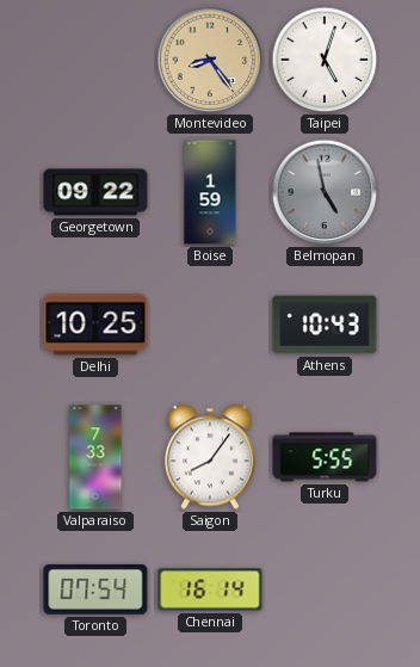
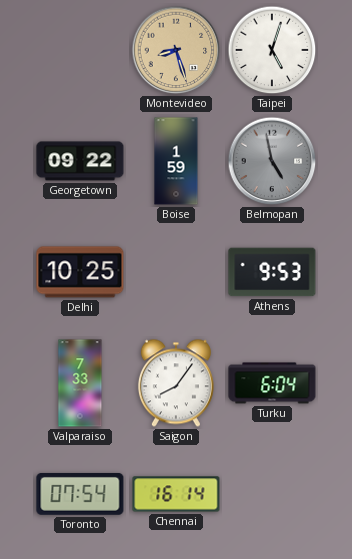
Montevideo: 8:24 -> 8:27
Athens: 10:43 -> 9:53
Turku: 5:55 -> 6:04
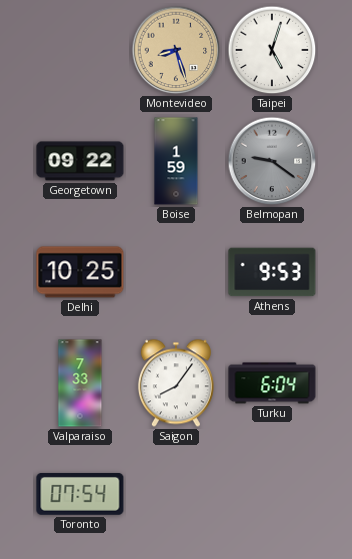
Belmopan: 4:58 -> 9:21
Chennai: 16:14 -> none
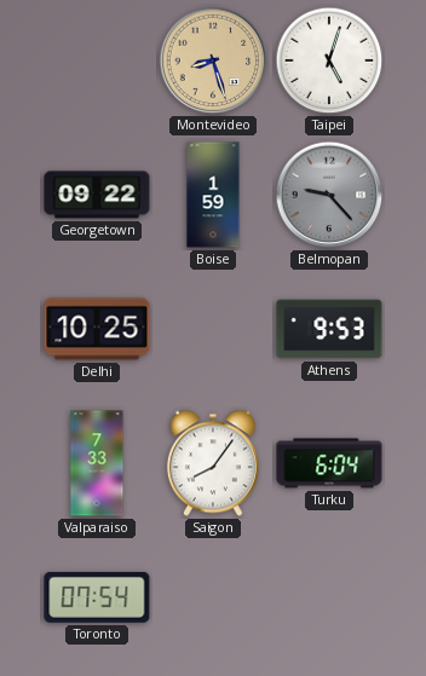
Belmopan: 9:21 -> 9:23
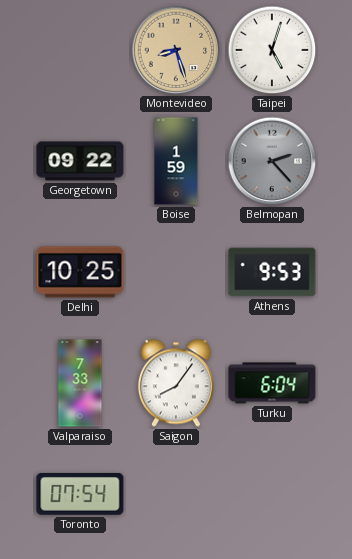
Belmopan: 9:23 -> 2:23
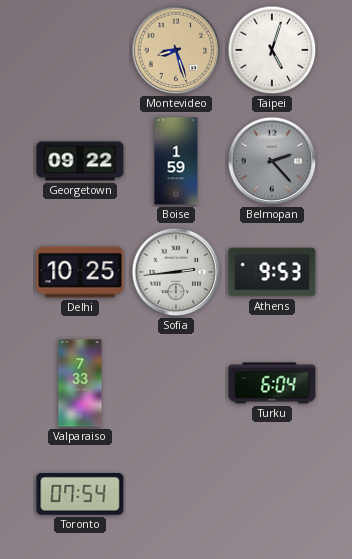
Sofia: none -> 2:44
Saigon: 8:06 -> none
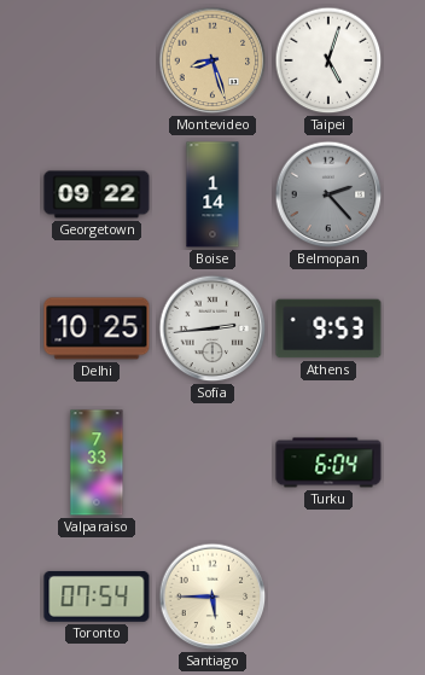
Boise: 1:59 -> 1:14
Santiago: none -> 5:45
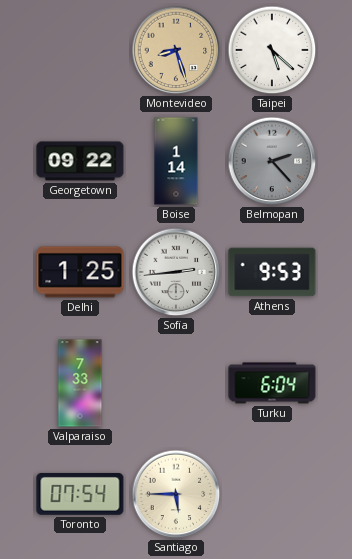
Taipei: 5:03 -> 5:22
Delhi: 10:25 -> 1:25
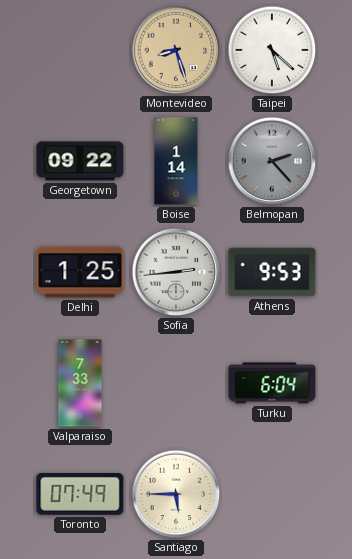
Toronto: 07:54 -> 07:49
